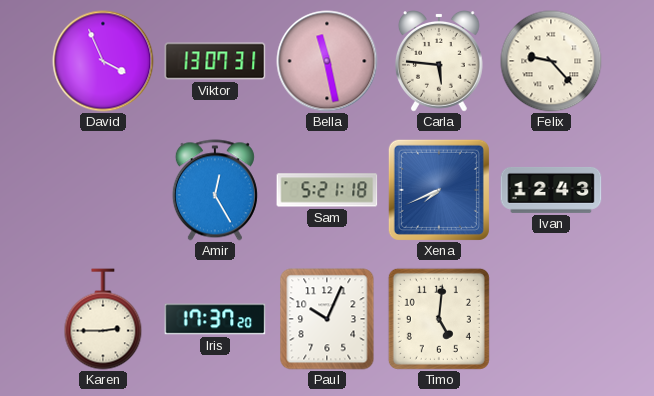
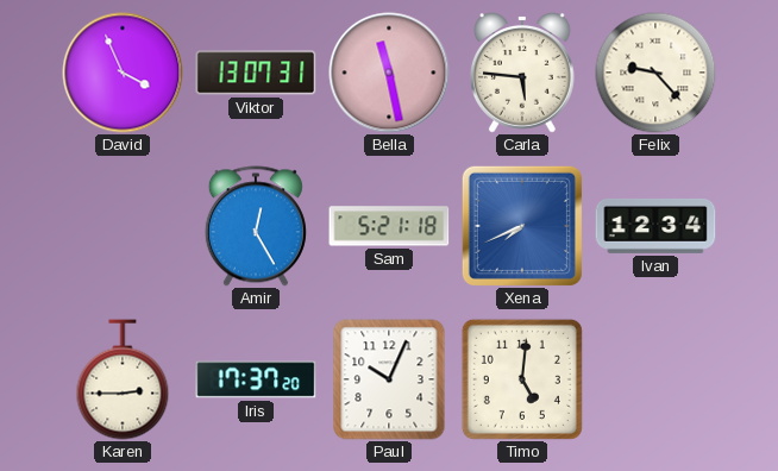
Ivan: 12:43 -> 12:34
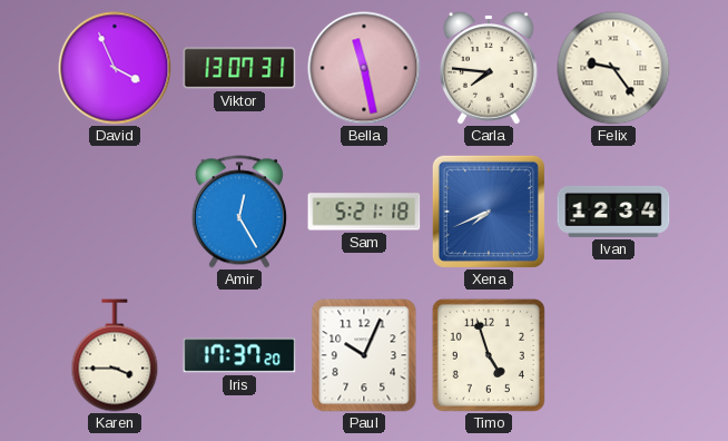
Carla: 5:46 -> 7:46
Felix: 9:23 -> 9:24
Karen: 2:45 -> 3:45
Timo: 5:01 -> 4:57
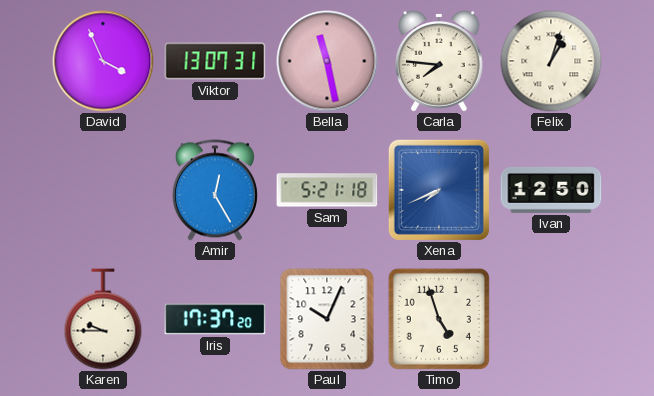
Felix: 9:24 -> 1:03
Ivan: 12:34 -> 12:50
Karen: 3:45 -> 9:45
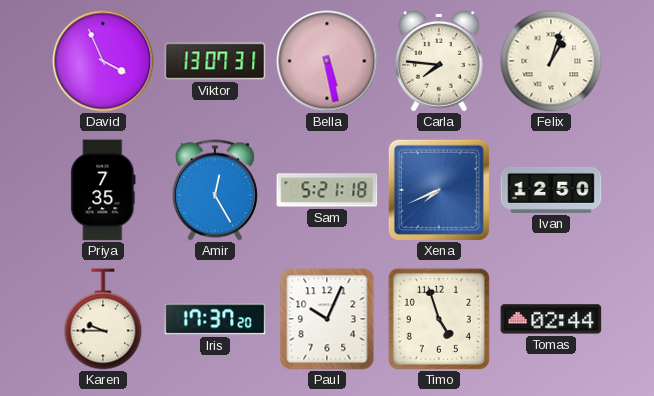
Bella: 11:28 -> 5:28
Priya: none -> 7:35
Tomas: none -> 02:44
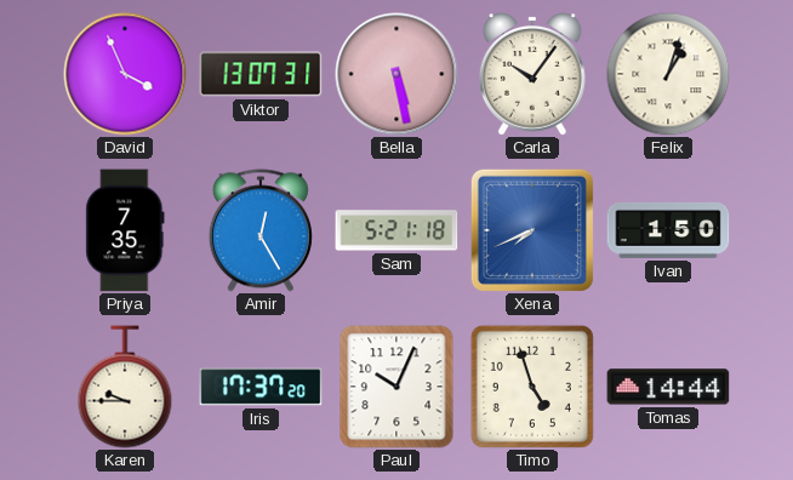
Carla: 7:46 -> 10:06
Ivan: 12:50 -> 1:50
Tomas: 02:44 -> 14:44
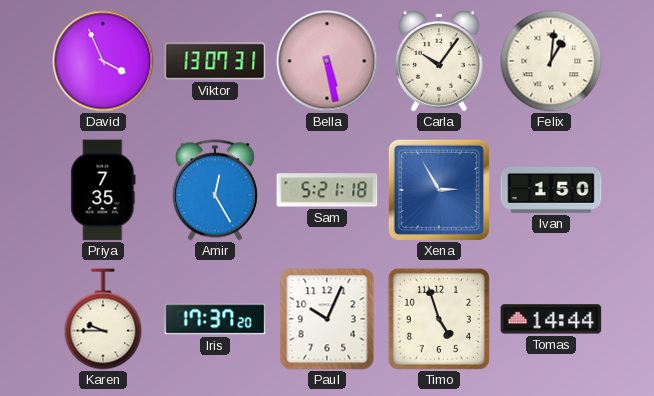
Felix: 1:03 -> 1:01
Xena: 7:41 -> 2:55
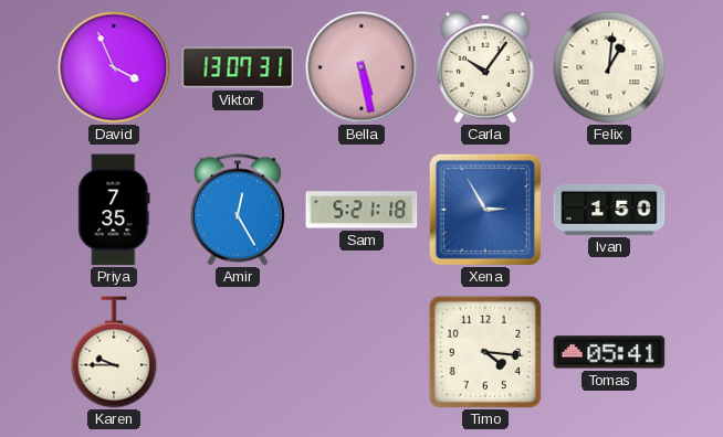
Iris: 17:37 -> none
Paul: 10:04 -> none
Timo: 4:57 -> 4:16
Tomas: 14:44 -> 05:41
